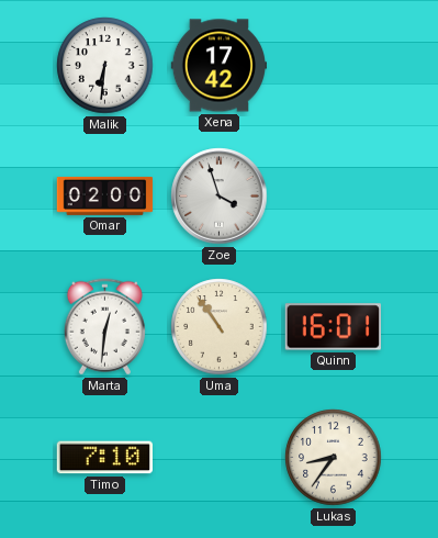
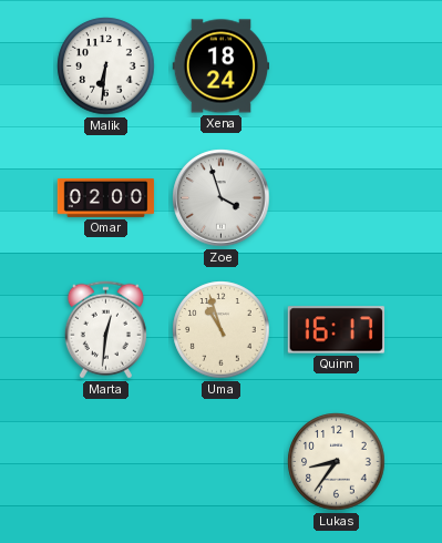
Xena: 17:42 -> 18:24
Uma: 10:54 -> 10:57
Quinn: 16:01 -> 16:17
Timo: 7:10 -> none
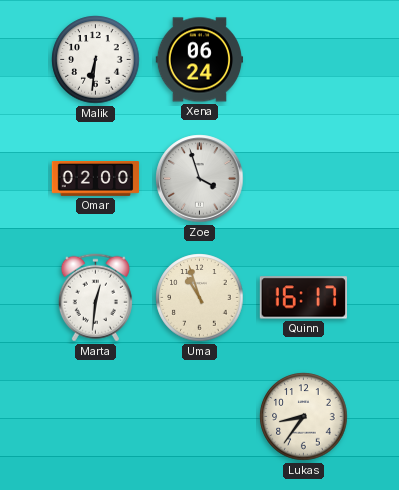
Xena: 18:24 -> 06:24
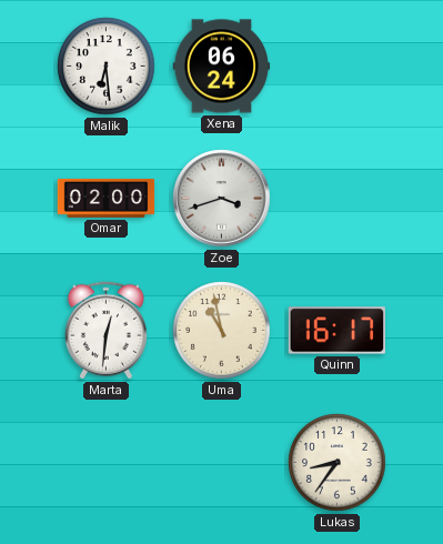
Malik: 6:31 -> 6:29
Zoe: 3:57 -> 3:42
Uma: 10:57 -> 10:58
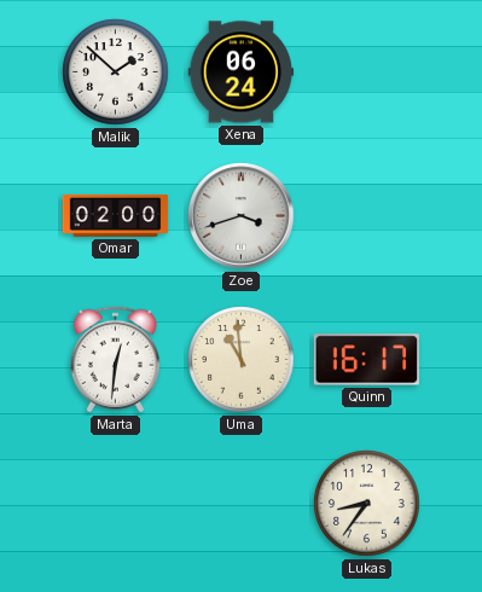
Malik: 6:29 -> 1:52
Uma: 10:58 -> 10:59
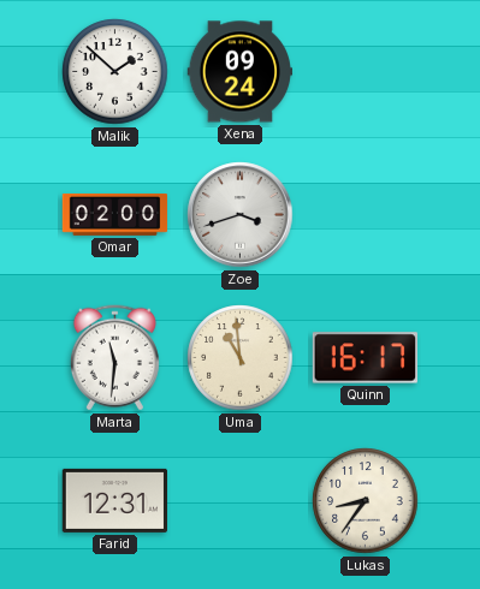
Xena: 06:24 -> 09:24
Marta: 12:31 -> 11:31
Farid: none -> 12:31
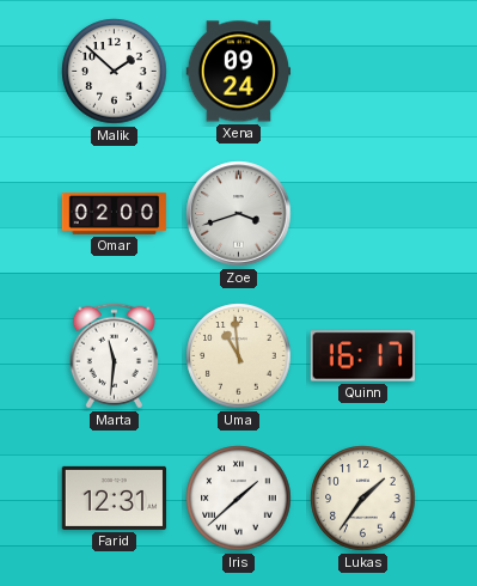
Iris: none -> 1:38
Lukas: 8:36 -> 1:36
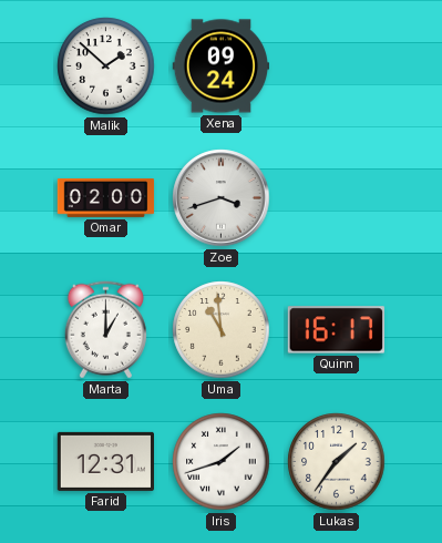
Marta: 11:31 -> 1:00
Iris: 1:38 -> 1:42
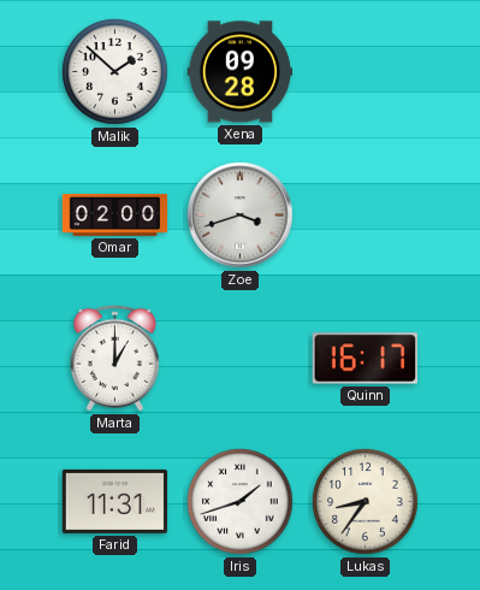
Xena: 09:24 -> 09:28
Uma: 10:59 -> none
Farid: 12:31 -> 11:31
Lukas: 1:36 -> 8:36
